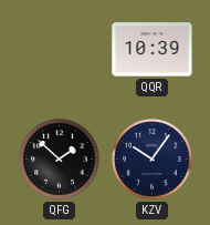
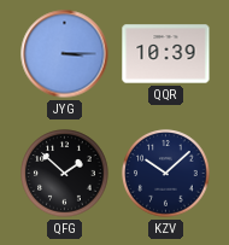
JYG: none -> 3:15
KZV: 10:06 -> 10:08
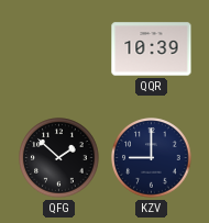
JYG: 3:15 -> none
KZV: 10:08 -> 9:00
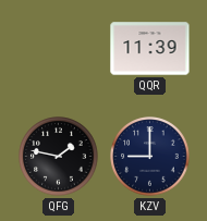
QQR: 10:39 -> 11:39
QFG: 1:52 -> 1:47
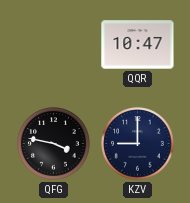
QQR: 11:39 -> 10:47
QFG: 1:47 -> 3:47
